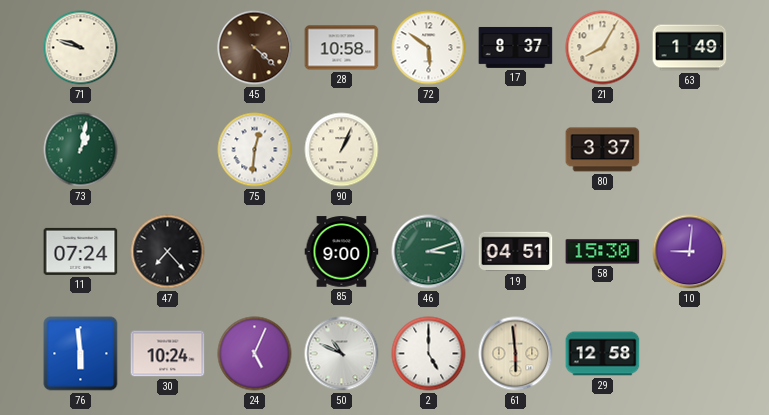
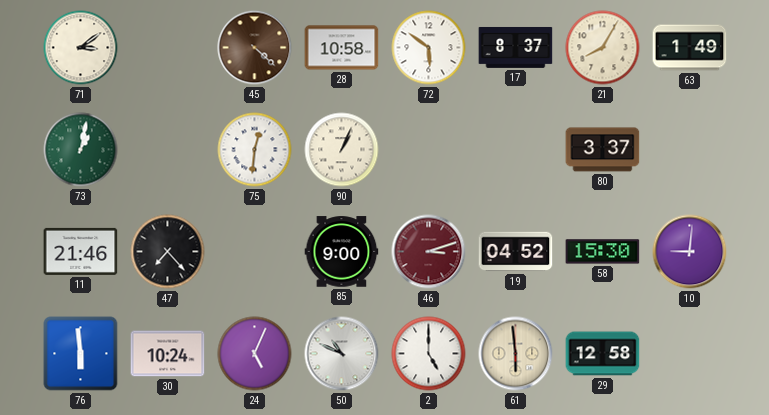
71: 9:48 -> 3:09
11: 07:24 -> 21:46
46 dial: green -> burgundy
19: 04:51 -> 04:52
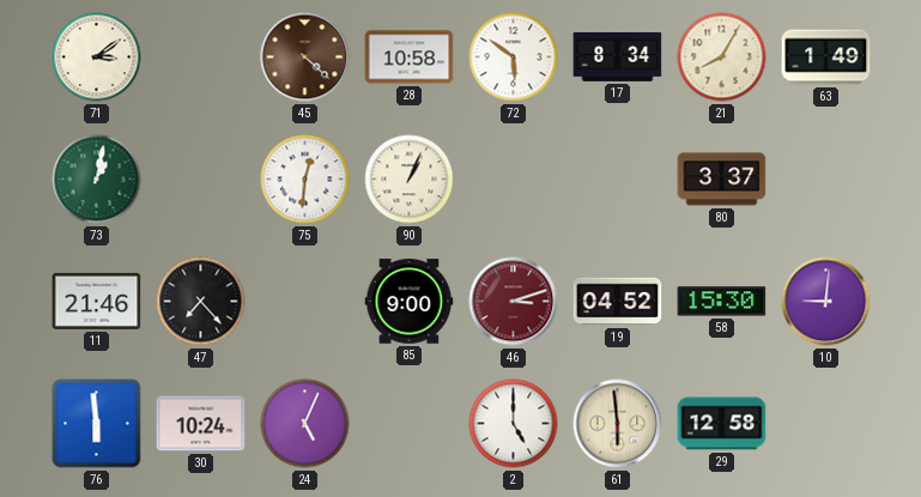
17: 8:37 -> 8:34
50: 10:49 -> none
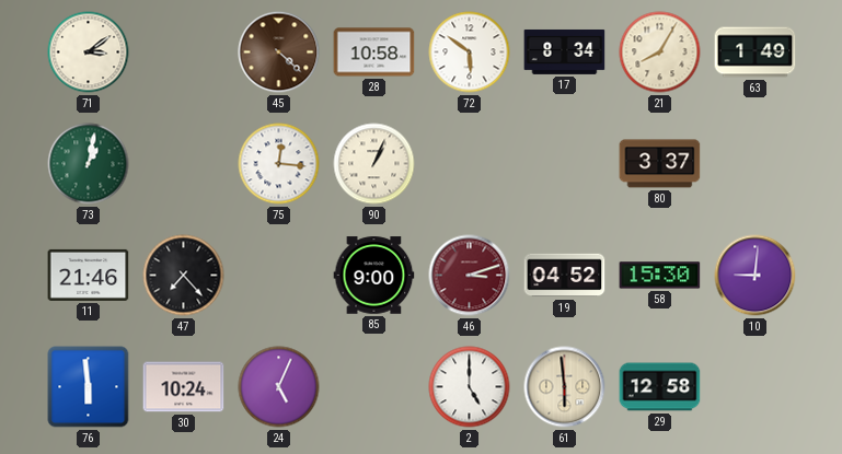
75: 12:31 -> 12:16
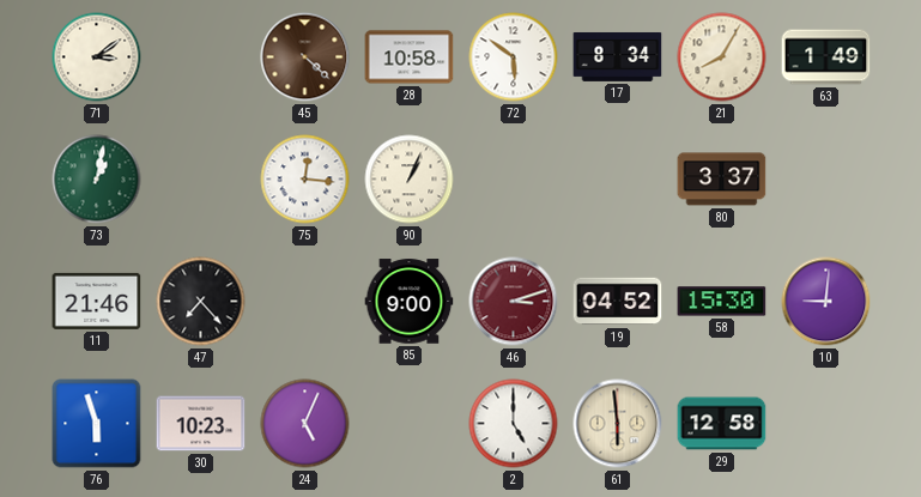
76: 5:59 -> 5:57
30: 10:24 -> 10:23
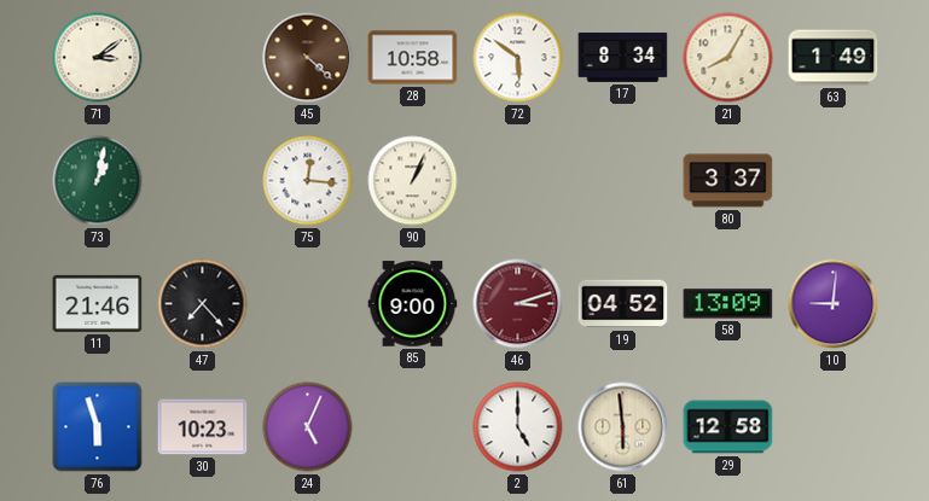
58: 15:30 -> 13:09
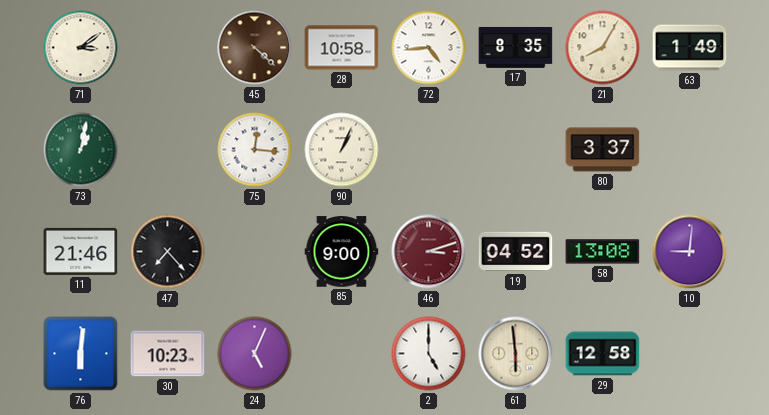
72: 5:51 -> 4:44
17: 8:34 -> 8:35
58: 13:09 -> 13:08
76: 5:57 -> 6:01
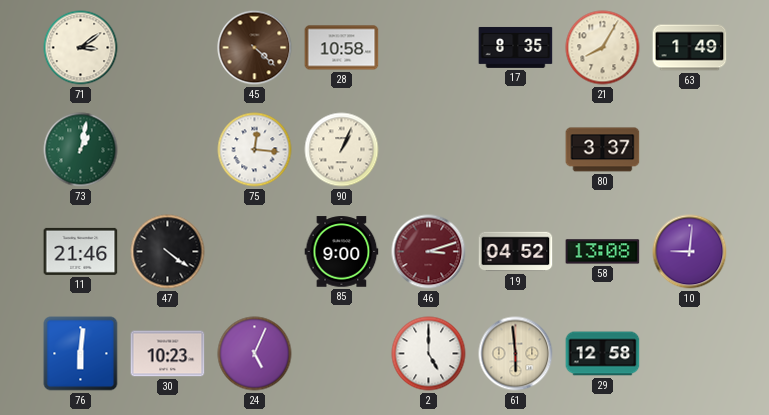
72: 4:44 -> none
47: 7:23 -> 4:21
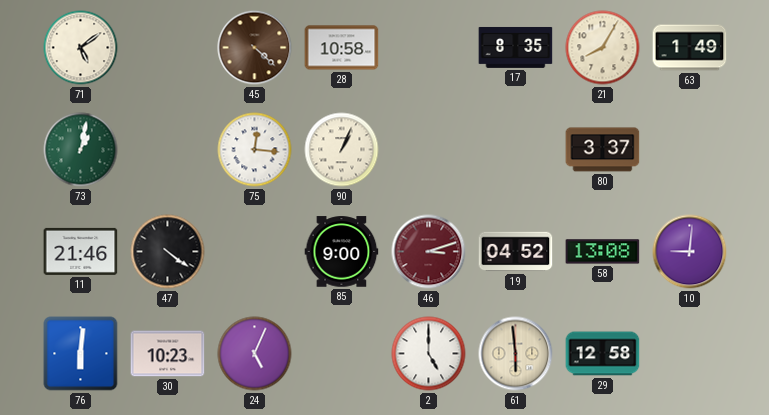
71: 3:09 -> 5:09
